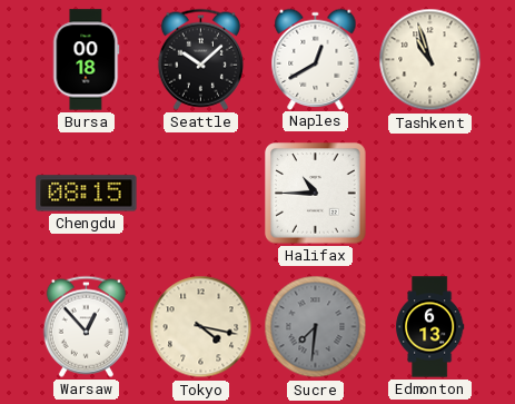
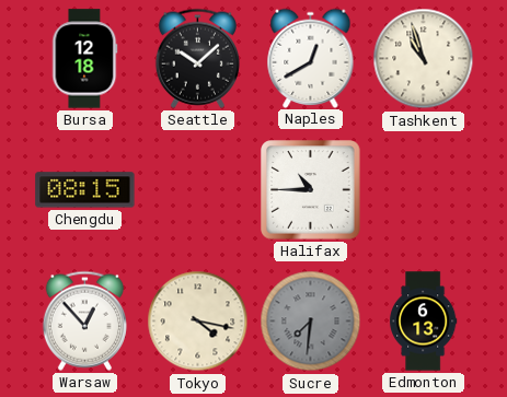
Bursa: 00:18 -> 12:18
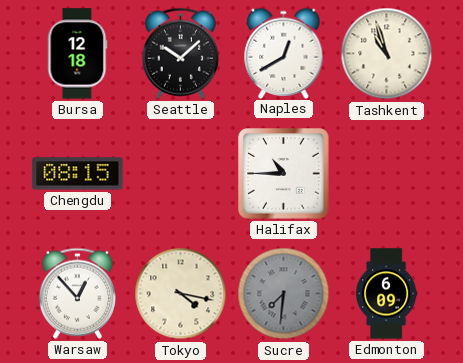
Edmonton: 6:13 -> 6:09
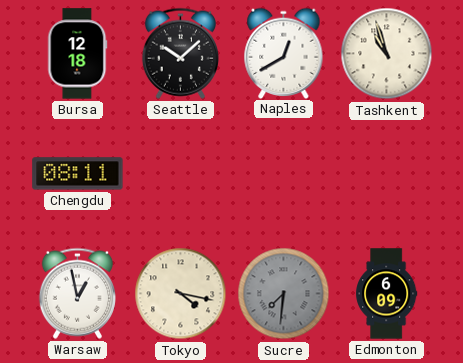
Chengdu: 08:15 -> 08:11
Halifax: 10:45 -> none
Warsaw: 12:53 -> 12:58
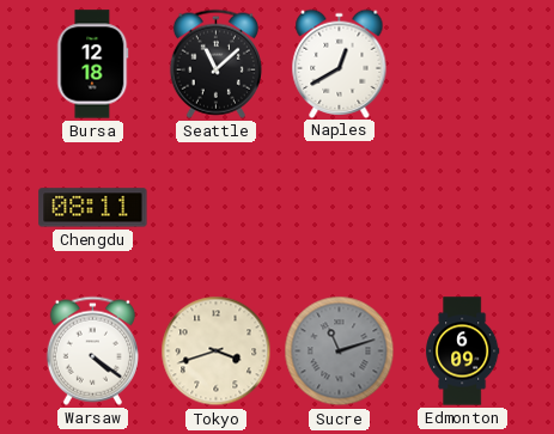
Seattle: 10:08 -> 11:08
Tashkent: 10:57 -> none
Warsaw: 12:58 -> 4:21
Tokyo: 4:17 -> 3:42
Sucre: 7:31 -> 11:12
